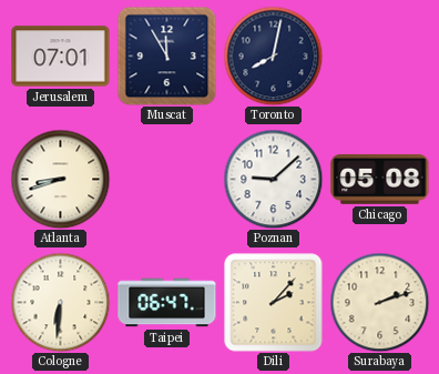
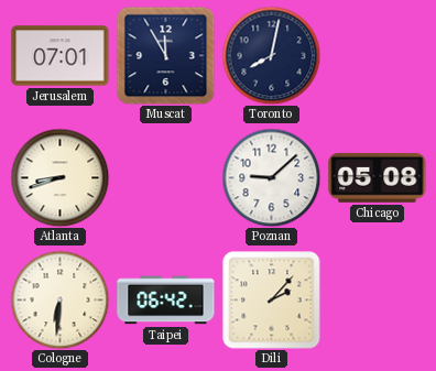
Taipei: 06:47 -> 06:42
Surabaya: 2:12 -> none
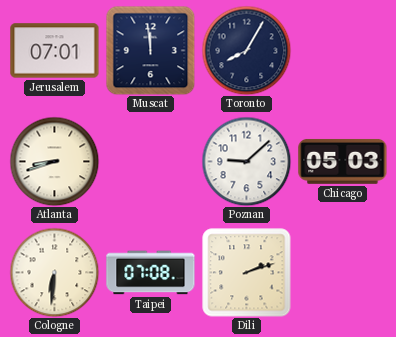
Muscat: 11:55 -> 11:59
Toronto: 8:02 -> 8:05
Chicago: 05:08 -> 05:03
Taipei: 06:42 -> 07:08
Dili: 2:07 -> 2:12
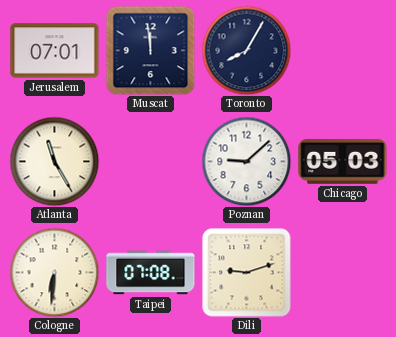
Atlanta: 8:42 -> 11:25
Dili: 2:12 -> 9:12
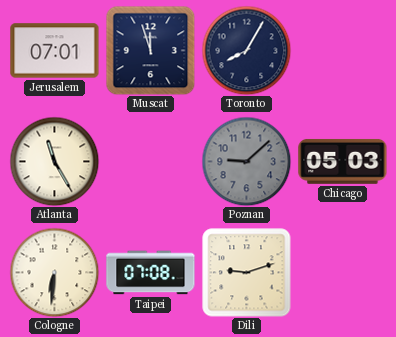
Muscat: 11:59 -> 11:57
Poznan dial: white -> grey
